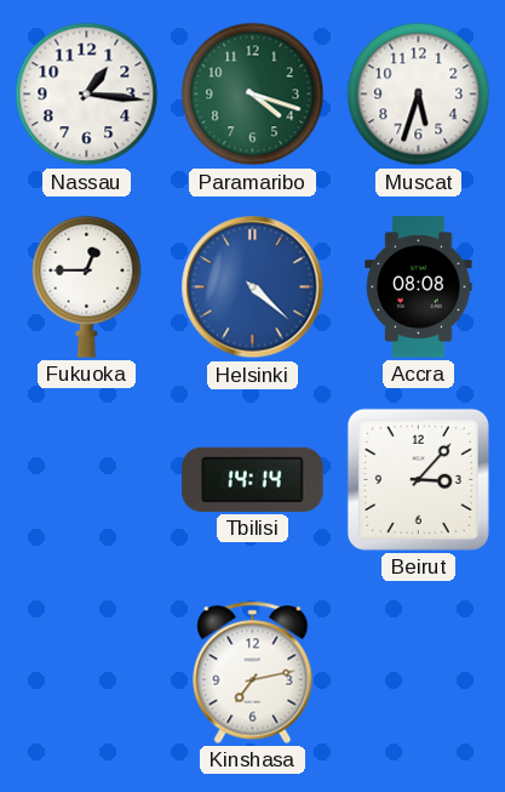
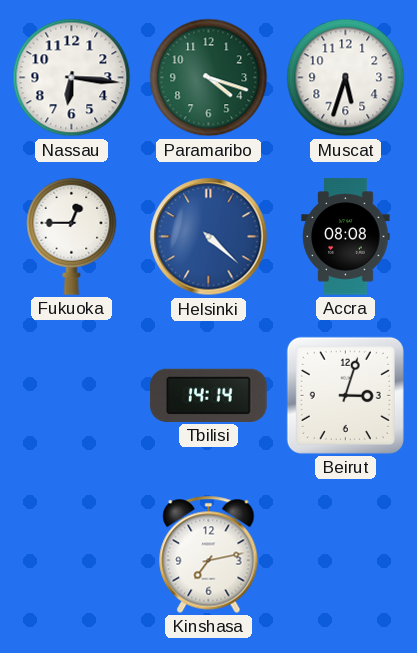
Nassau: 1:16 -> 6:16
Beirut: 3:07 -> 3:03
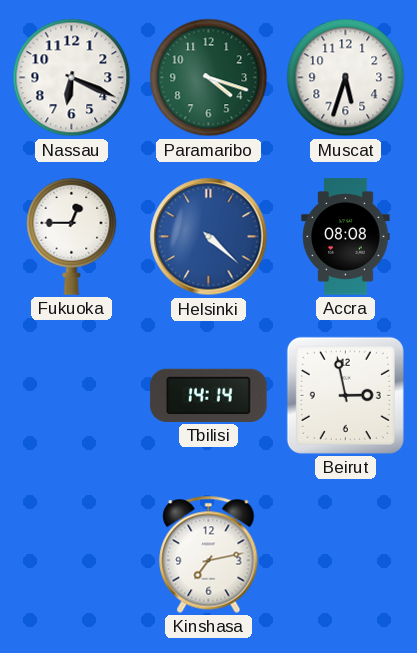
Nassau: 6:16 -> 6:19
Beirut: 3:03 -> 2:58
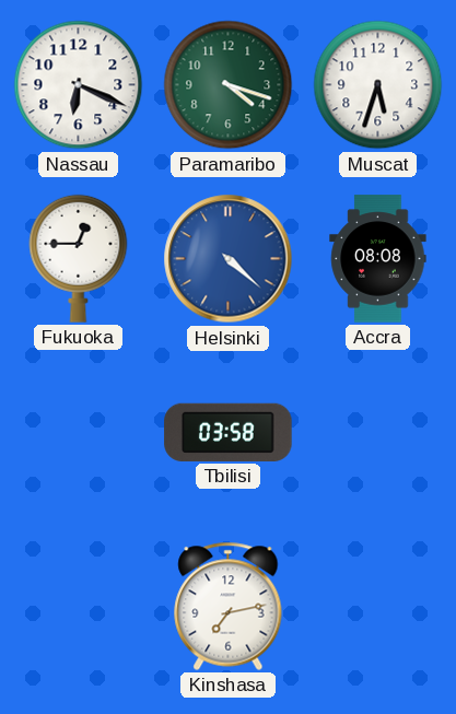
Tbilisi: 14:14 -> 03:58
Beirut: 2:58 -> none
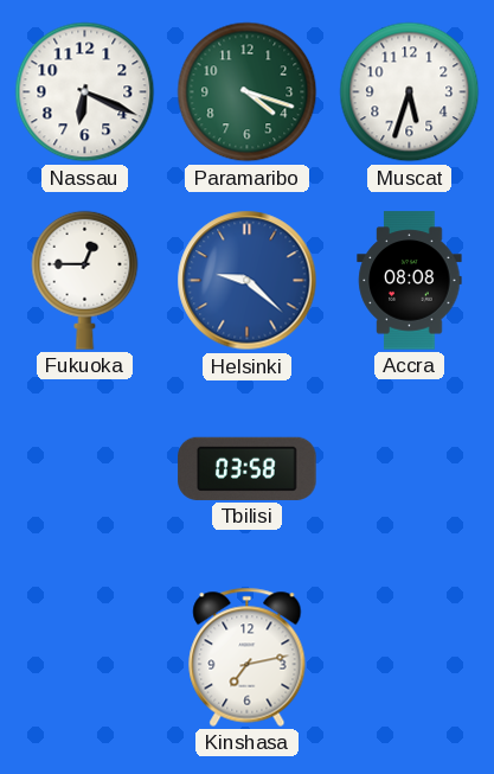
Helsinki: 4:22 -> 9:22
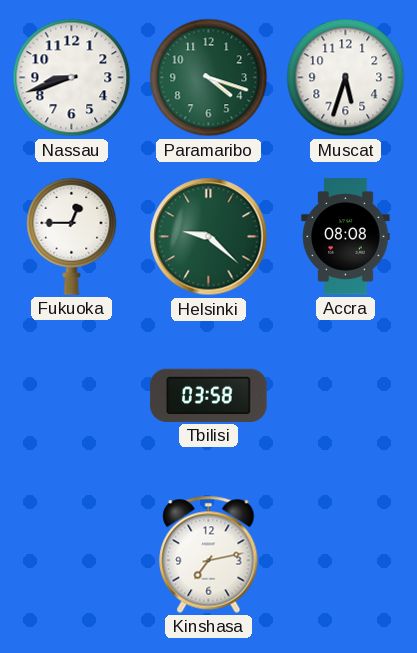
Nassau: 6:19 -> 8:42
Helsinki dial: blue -> green
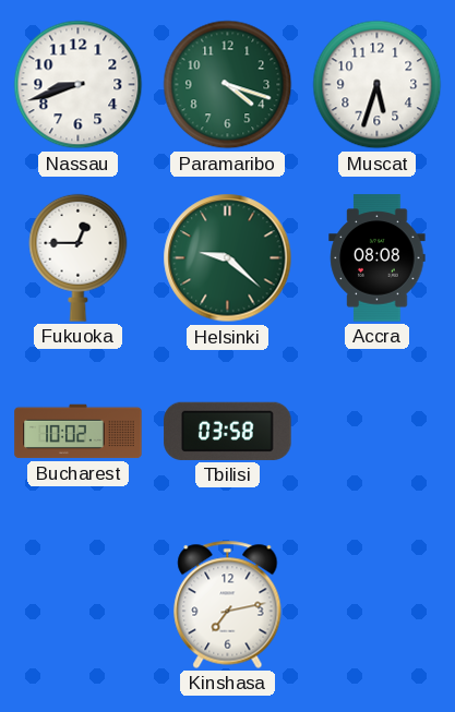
Bucharest: none -> 10:02
